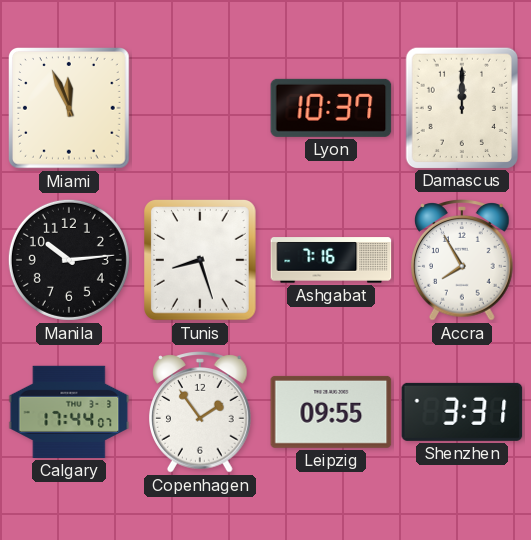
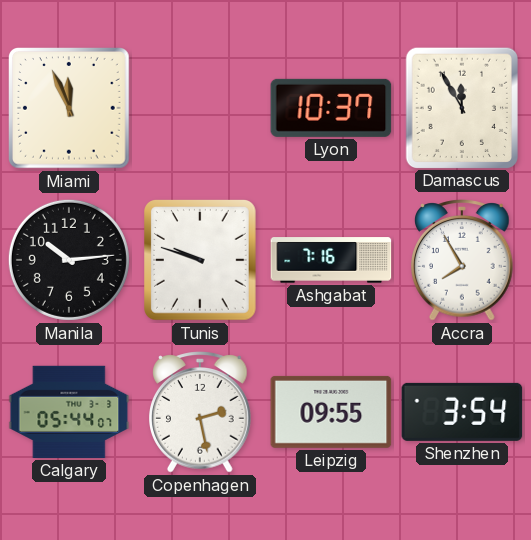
Damascus: 12:00 -> 11:55
Tunis: 8:27 -> 9:48
Calgary: 17:44 -> 05:44
Copenhagen: 1:54 -> 2:28
Shenzhen: 3:31 -> 3:54
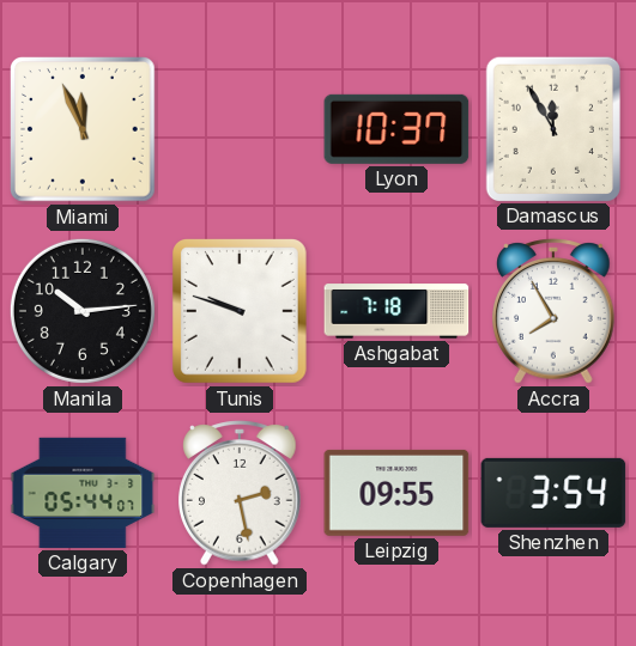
Ashgabat: 7:16 -> 7:18
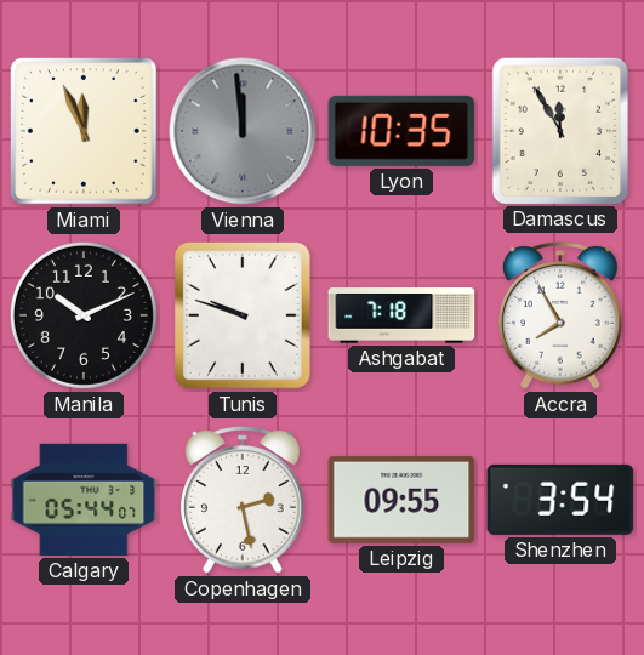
Vienna: none -> 11:59
Lyon: 10:37 -> 10:35
Manila: 10:14 -> 10:11
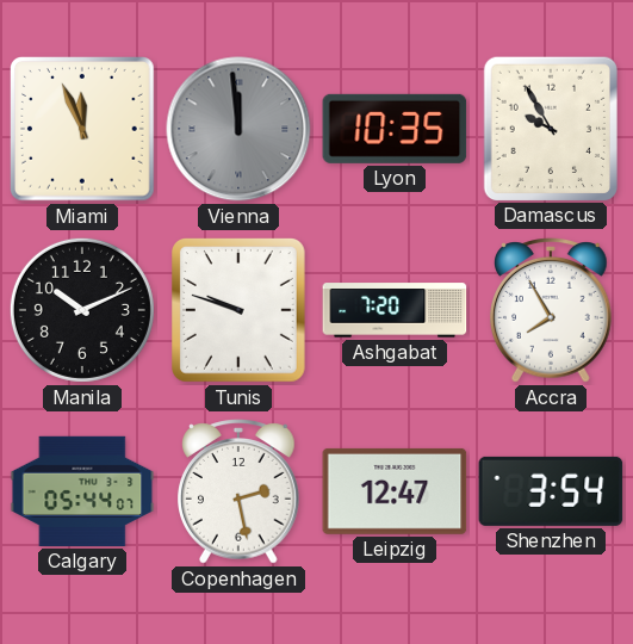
Damascus: 11:55 -> 9:55
Ashgabat: 7:18 -> 7:20
Leipzig: 09:55 -> 12:47
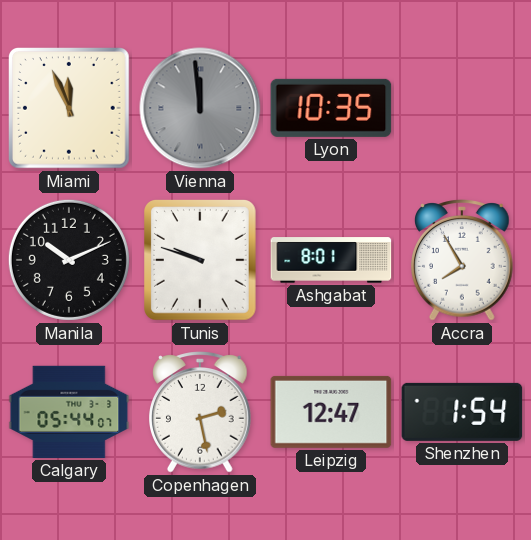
Damascus: 9:55 -> none
Ashgabat: 7:20 -> 8:01
Shenzhen: 3:54 -> 1:54
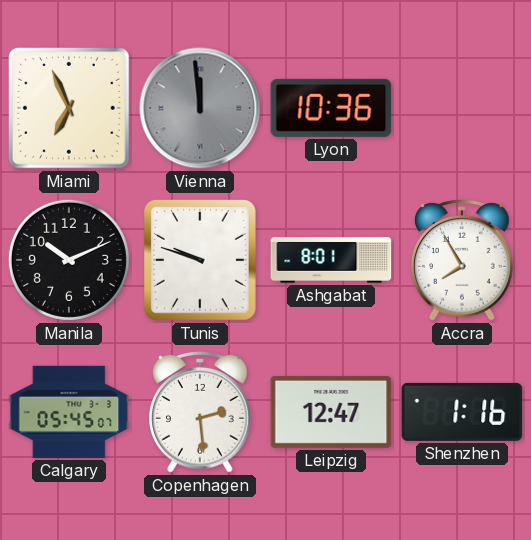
Miami: 11:56 -> 6:56
Lyon: 10:35 -> 10:36
Calgary: 05:44 -> 05:45
Copenhagen: 2:28 -> 2:29
Shenzhen: 1:54 -> 1:16
